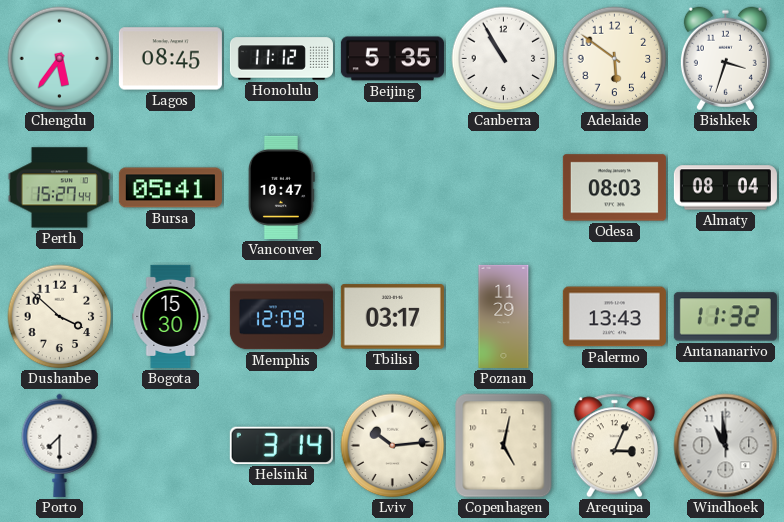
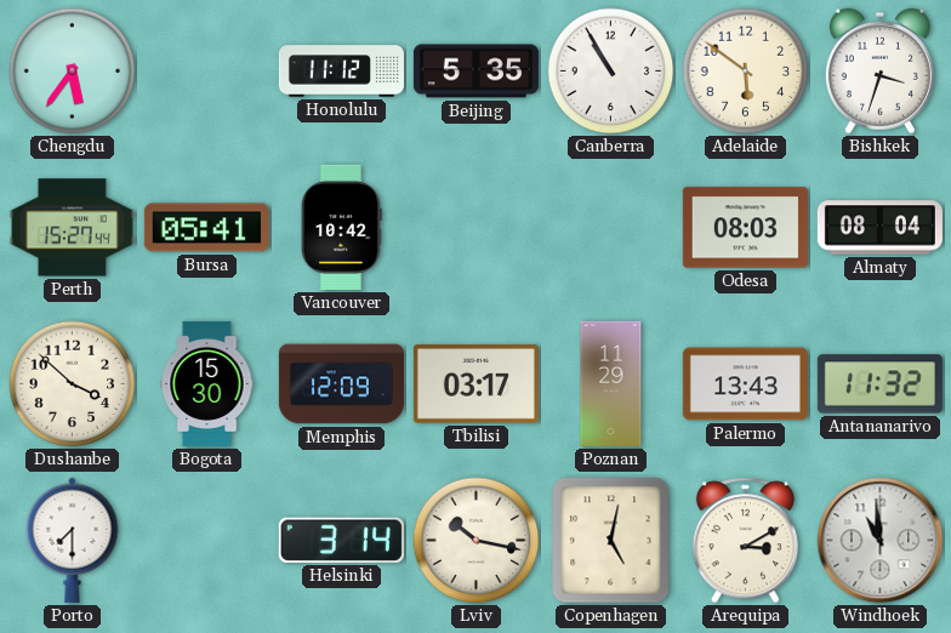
Lagos: 08:45 -> none
Vancouver: 10:47 -> 10:42
Lviv: 10:14 -> 10:17
Arequipa: 3:04 -> 3:10
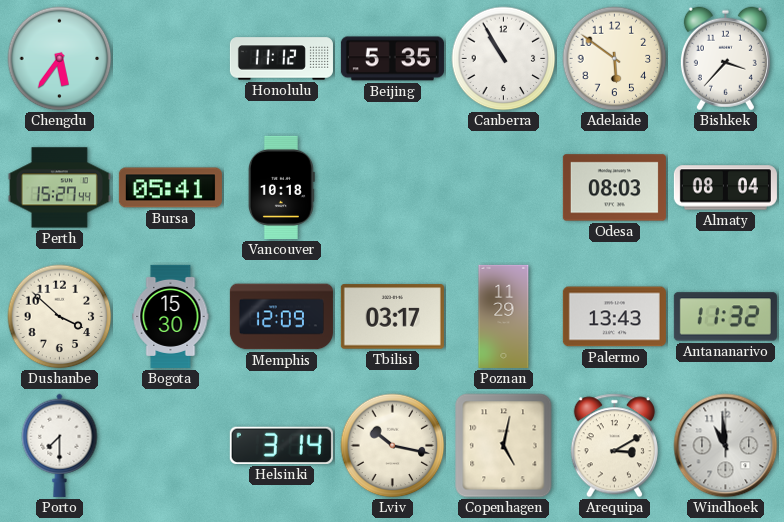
Bishkek: 3:33 -> 3:37
Vancouver: 10:42 -> 10:18
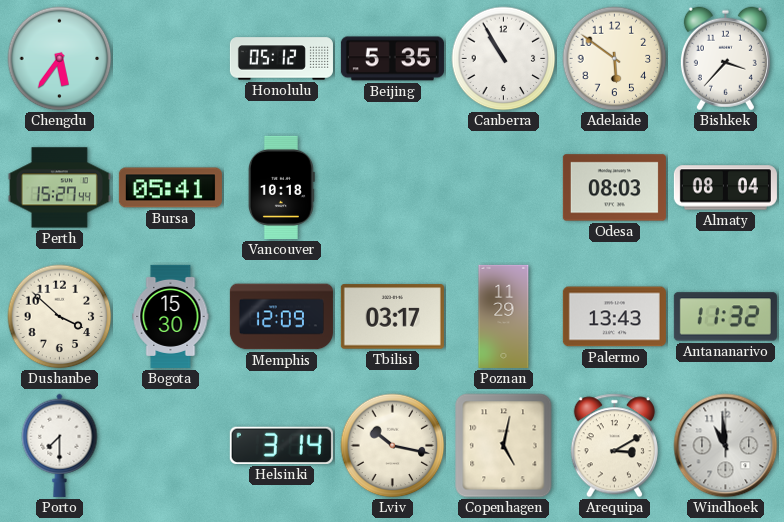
Honolulu: 11:12 -> 05:12
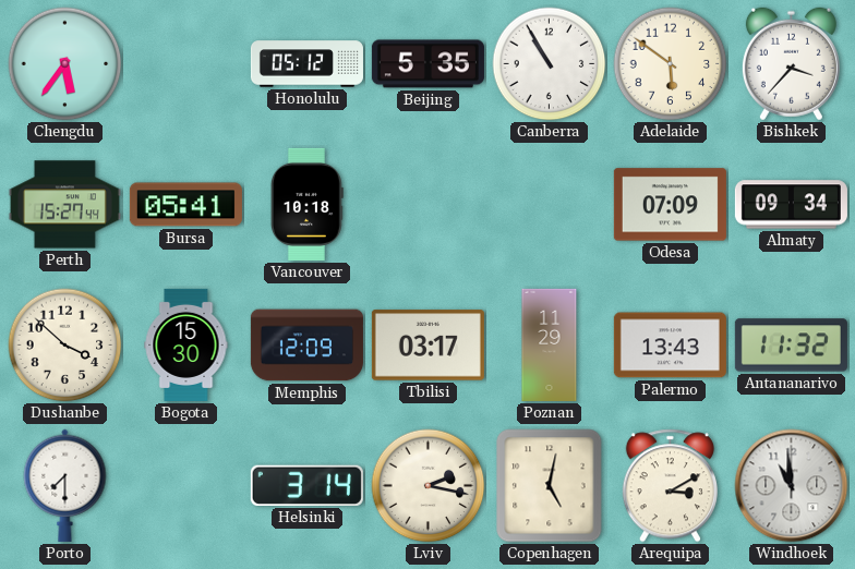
Odesa: 08:03 -> 07:09
Almaty: 08:04 -> 09:34
Lviv: 10:17 -> 2:17
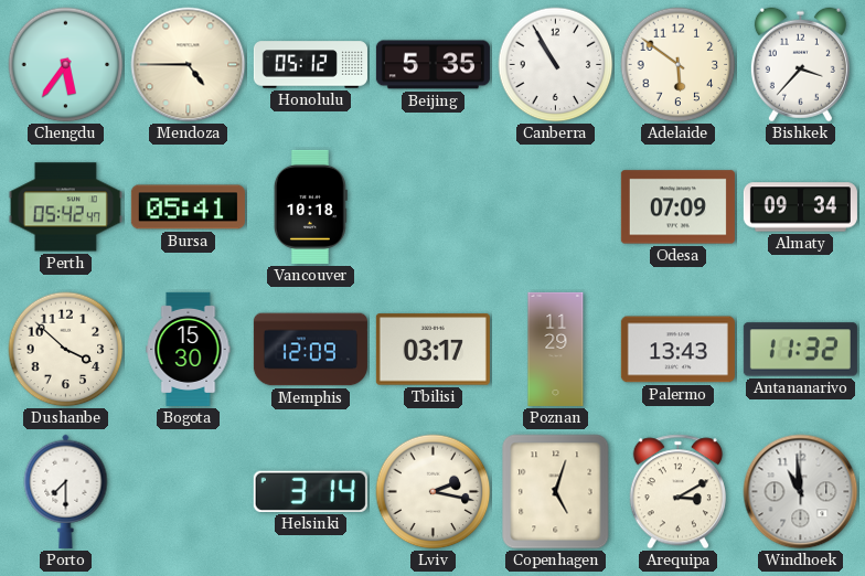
Mendoza: none -> 4:45
Perth: 15:27 -> 05:42
Copenhagen: 5:02 -> 5:03
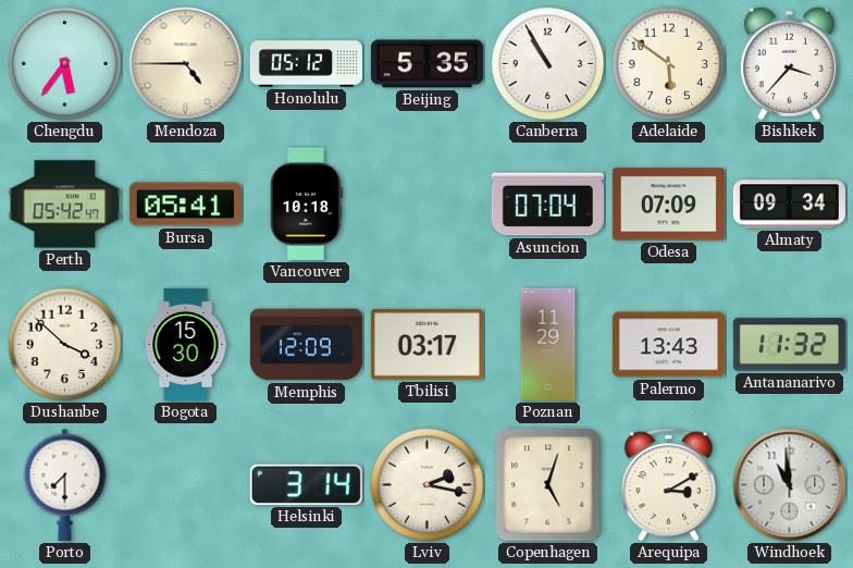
Asuncion: none -> 07:04
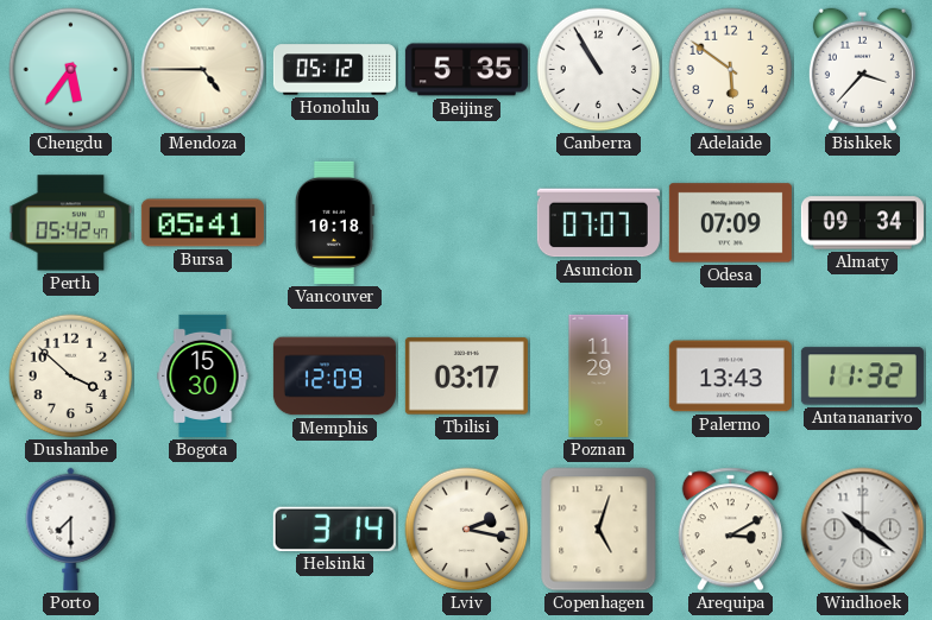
Asuncion: 07:04 -> 07:07
Windhoek: 10:59 -> 10:21
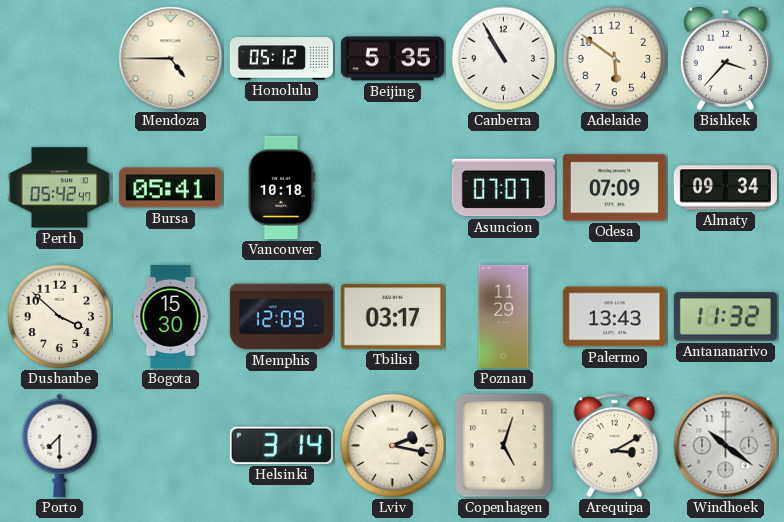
Chengdu: 5:36 -> none
